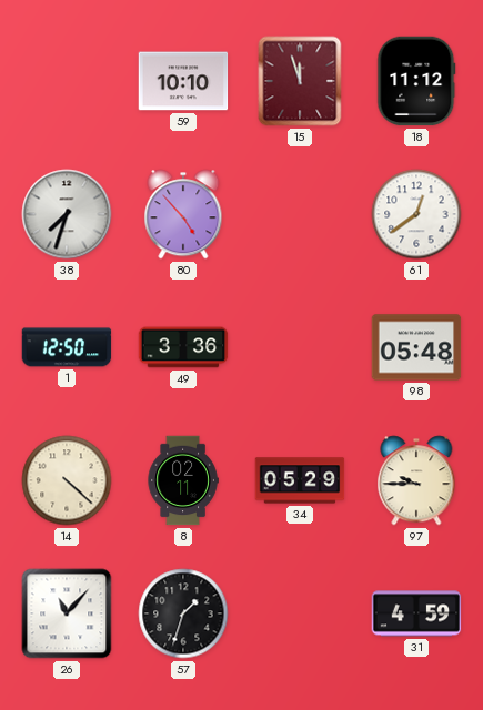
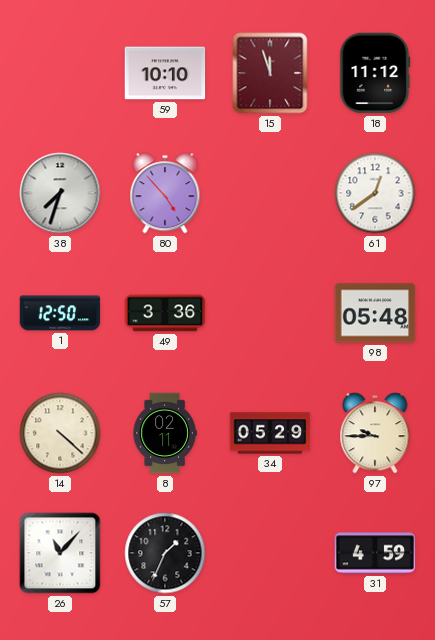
57: 1:33 -> 1:34
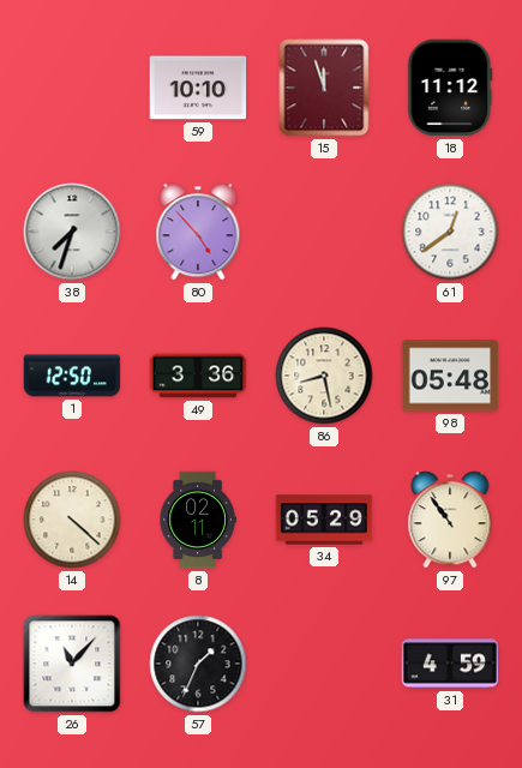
86: none -> 8:28
97: 9:45 -> 10:54
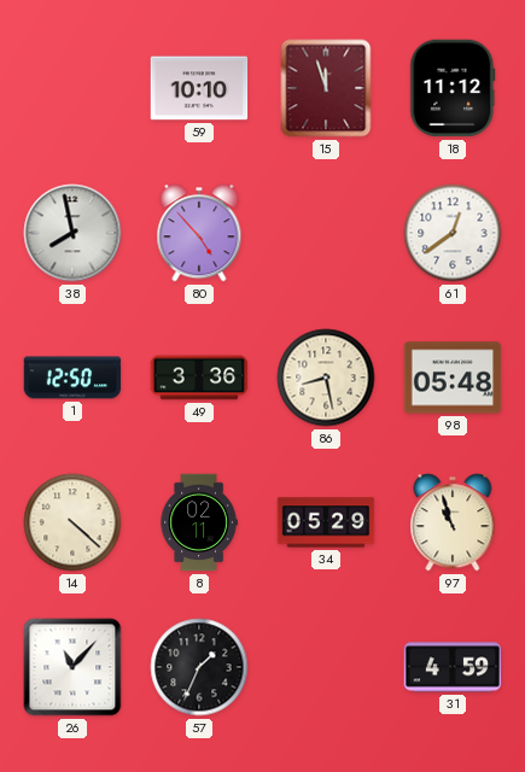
38: 7:33 -> 7:58
97: 10:54 -> 10:57
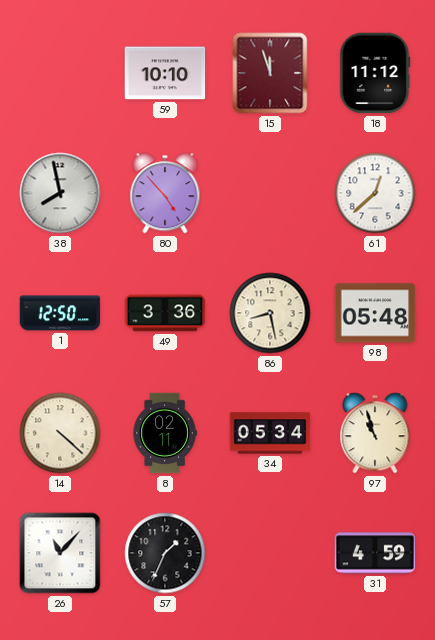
61: 12:39 -> 12:38
34: 05:29 -> 05:34
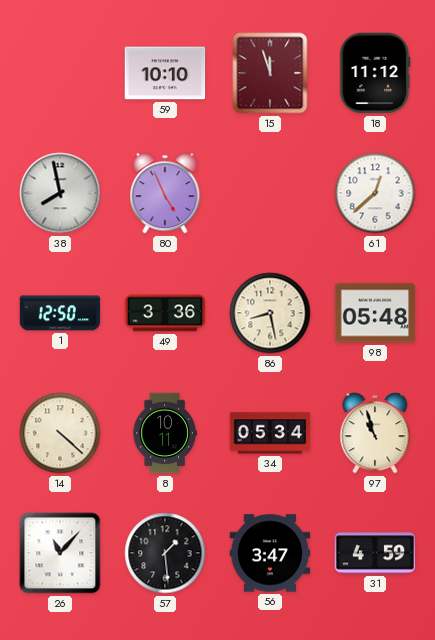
80: 4:53 -> 4:56
8: 02:11 -> 10:11
57: 1:34 -> 1:29
56: none -> 3:47
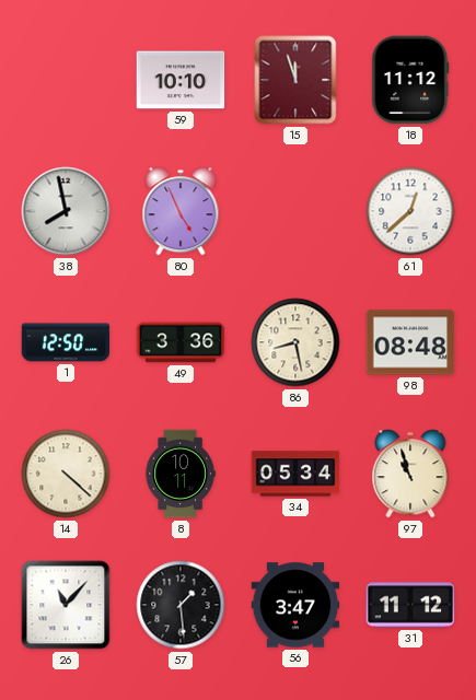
98: 05:48 -> 08:48
31: 4:59 -> 11:12
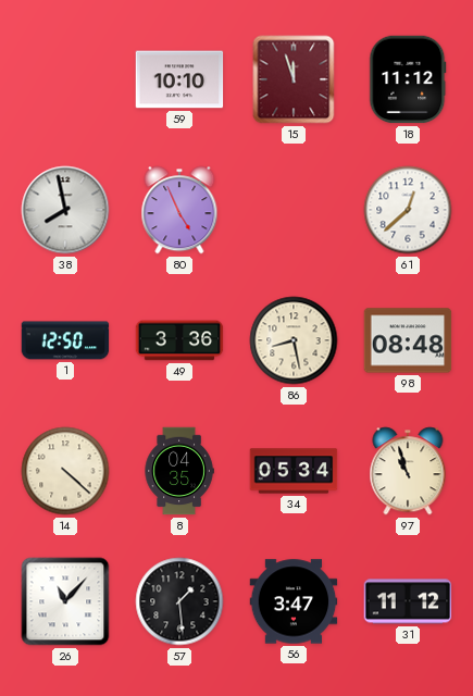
8: 10:11 -> 04:35
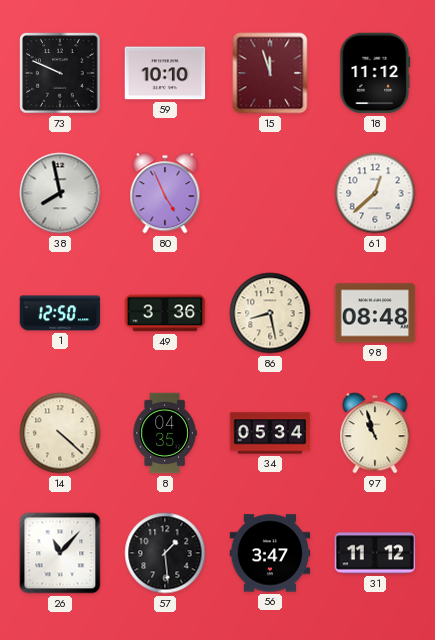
73: none -> 9:49
